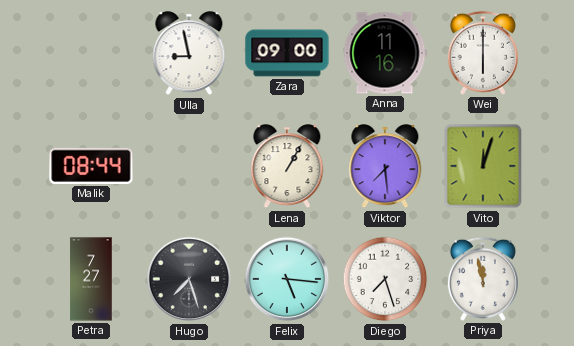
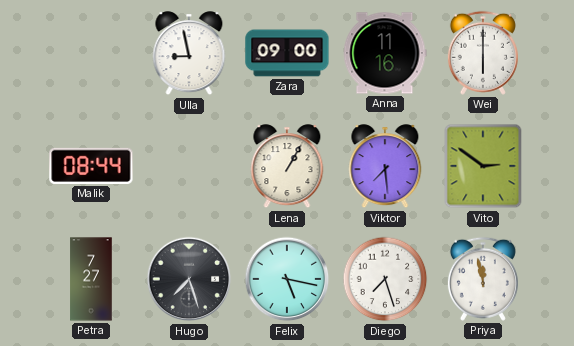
Vito: 12:03 -> 2:51
Felix: 5:16 -> 5:17
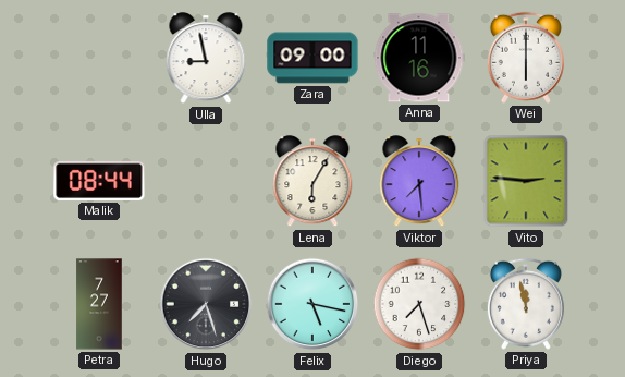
Lena: 1:05 -> 6:05
Vito: 2:51 -> 2:46
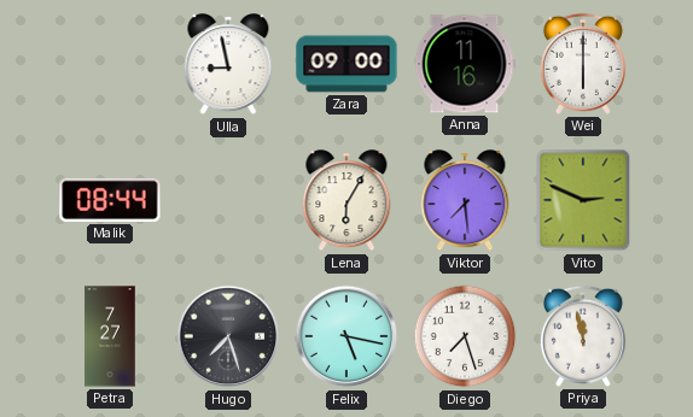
Vito: 2:46 -> 2:49
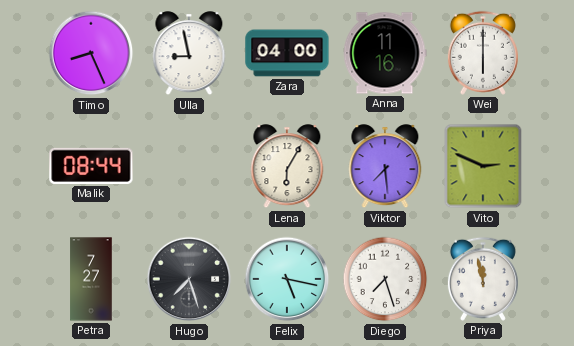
Timo: none -> 8:26
Zara: 09:00 -> 04:00
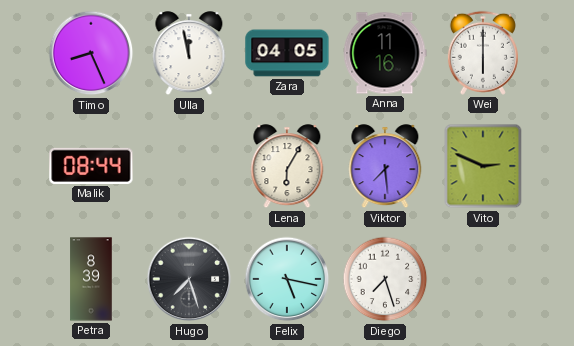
Ulla: 8:58 -> 11:58
Zara: 04:00 -> 04:05
Petra: 7:27 -> 8:39
Priya: 11:58 -> none
